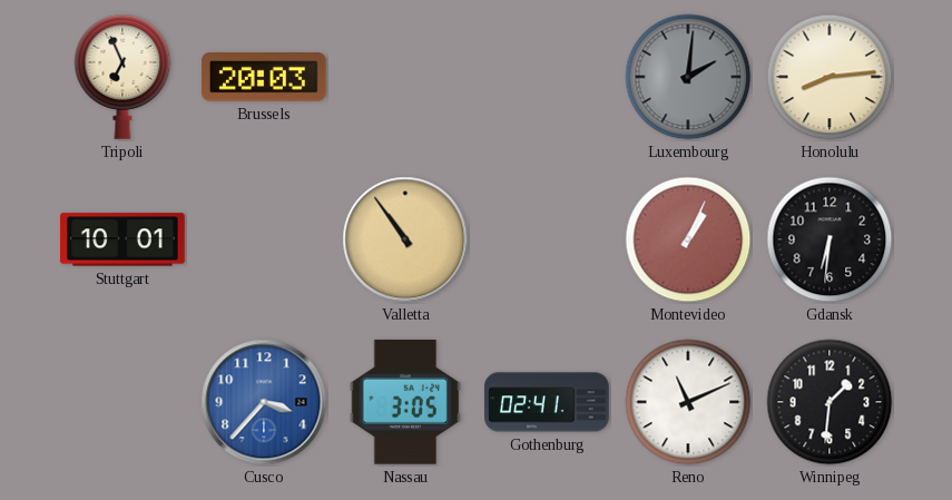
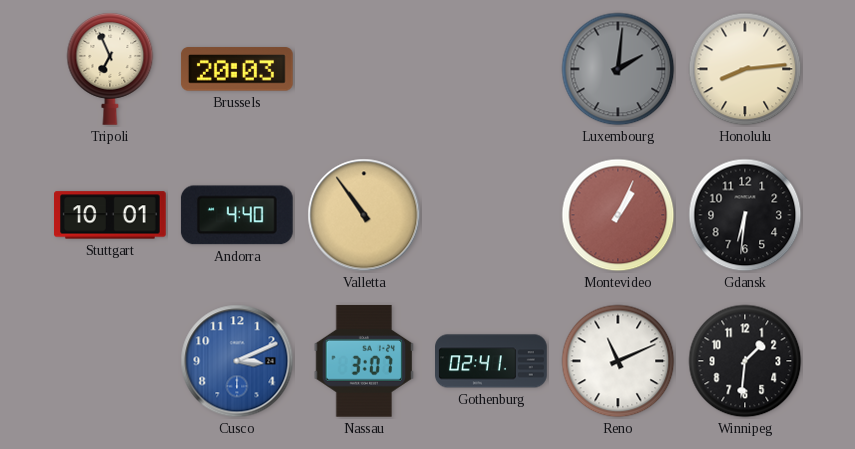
Andorra: none -> 4:40
Cusco: 3:37 -> 3:11
Nassau: 3:05 -> 3:07
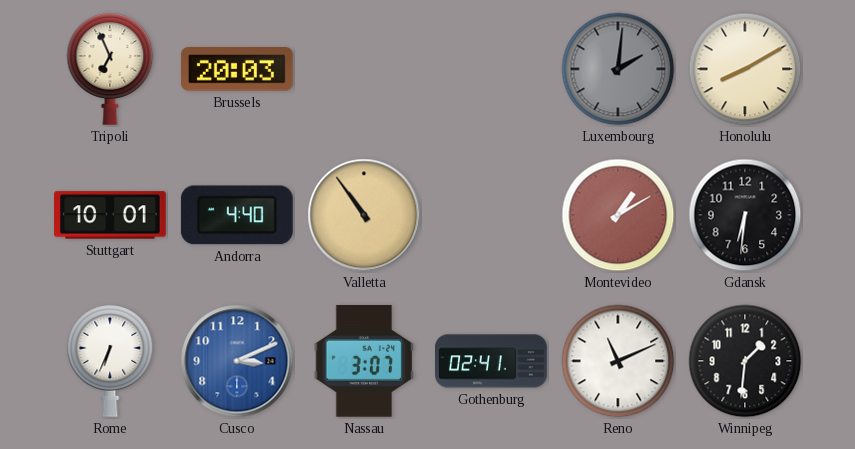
Honolulu: 8:14 -> 8:10
Montevideo: 1:04 -> 1:10
Rome: none -> 6:34
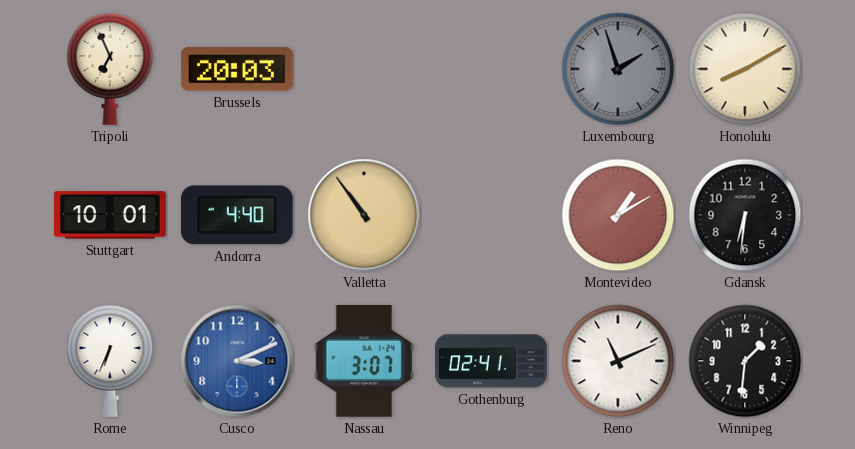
Luxembourg: 2:01 -> 1:57
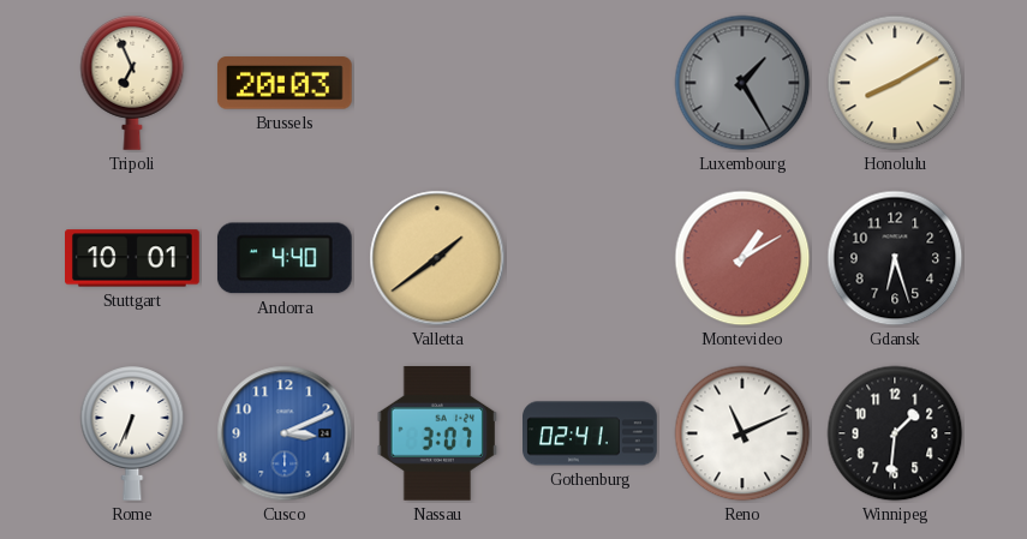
Luxembourg: 1:57 -> 1:25
Valletta: 10:54 -> 1:39
Gdansk: 6:31 -> 6:27
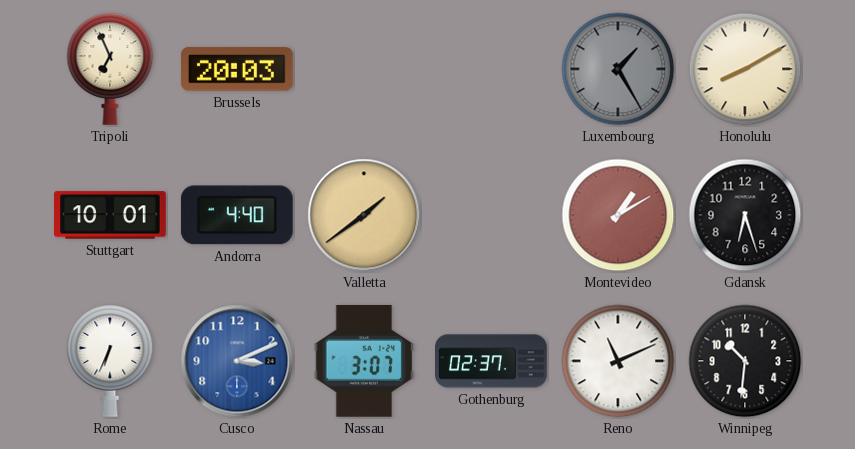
Gothenburg: 02:41 -> 02:37
Winnipeg: 1:31 -> 10:31
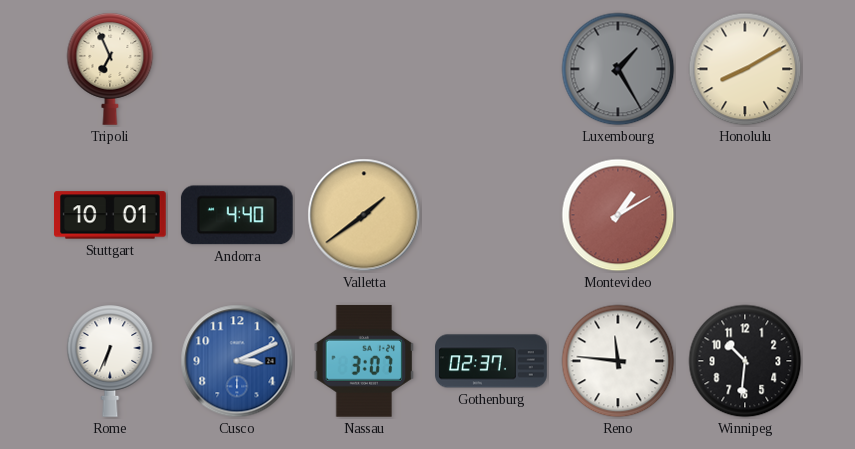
Brussels: 20:03 -> none
Gdansk: 6:27 -> none
Reno: 11:11 -> 11:46
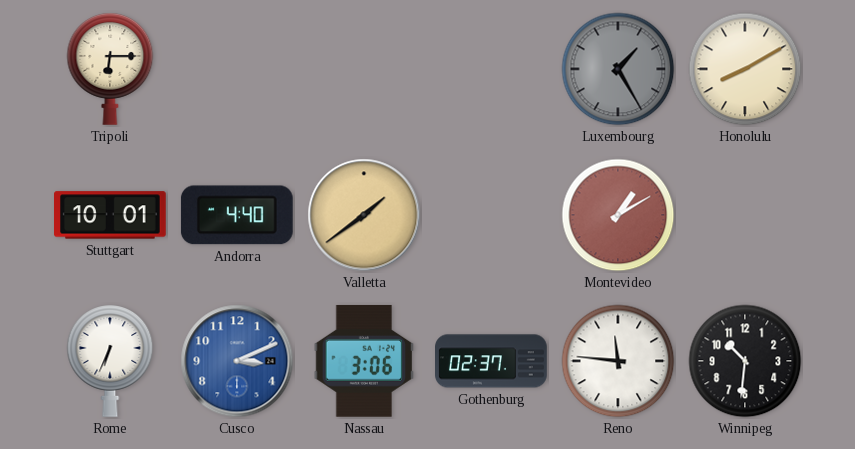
Tripoli: 6:56 -> 6:15
Nassau: 3:07 -> 3:06
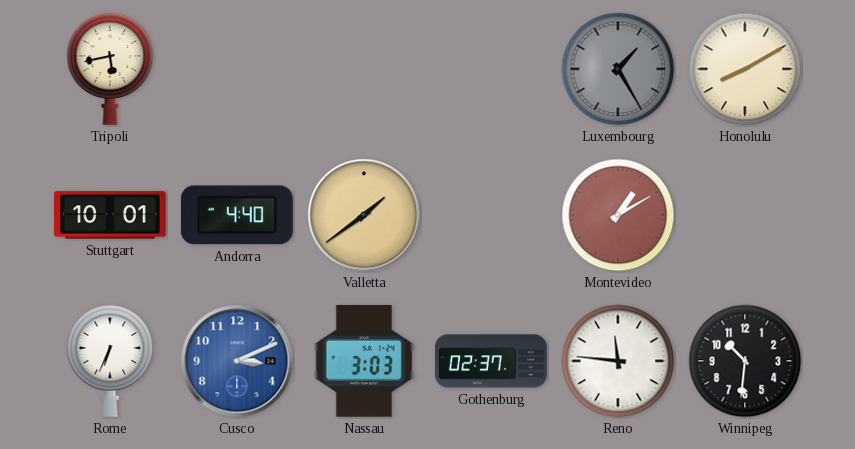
Tripoli: 6:15 -> 5:43
Nassau: 3:06 -> 3:03
